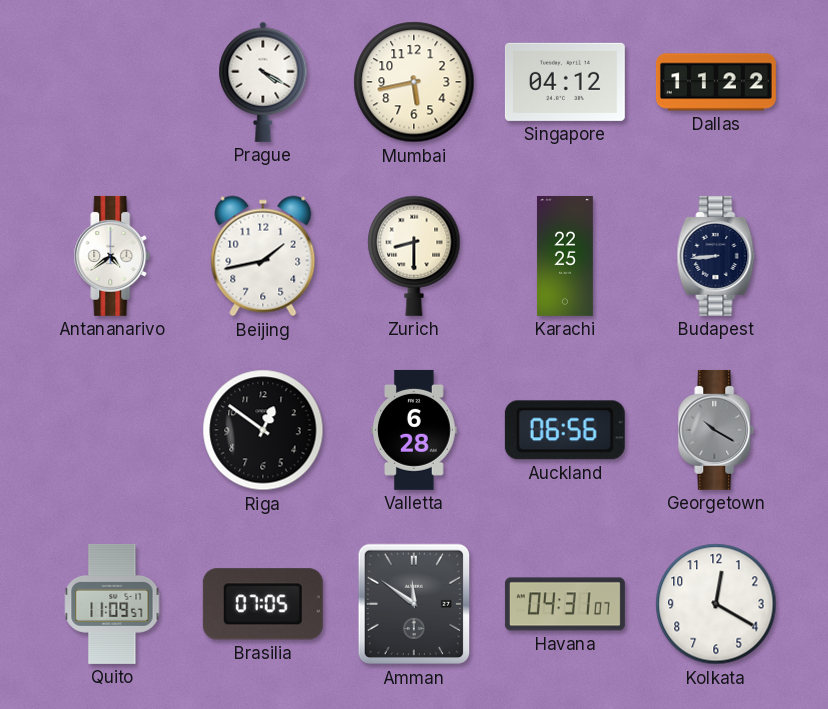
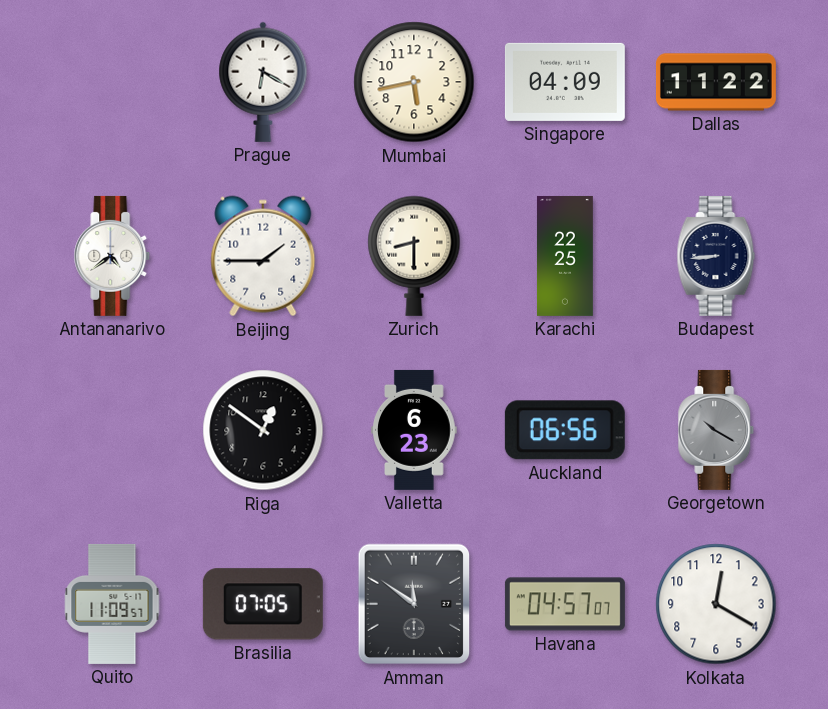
Prague: 4:20 -> 6:20
Singapore: 04:12 -> 04:09
Beijing: 1:43 -> 1:45
Valletta: 6:28 -> 6:23
Havana: 04:31 -> 04:57
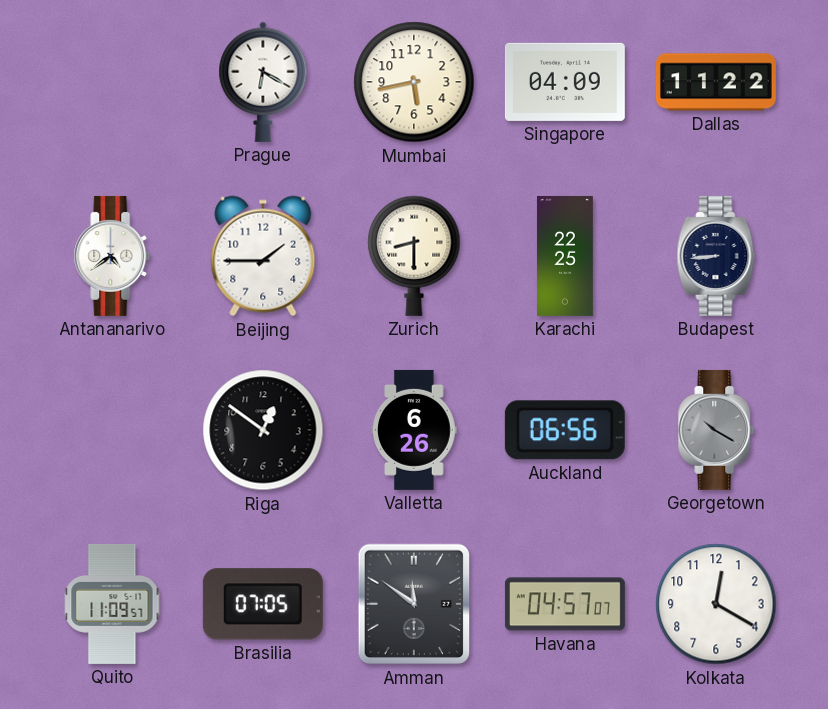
Valletta: 6:23 -> 6:26
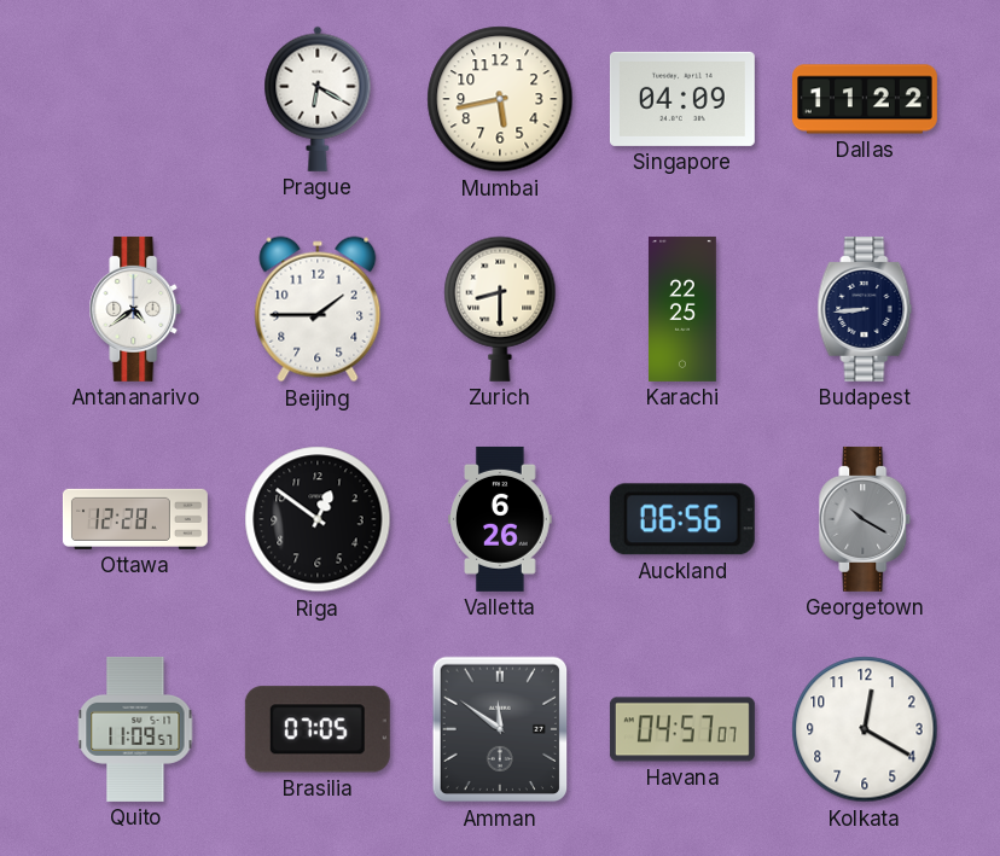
Ottawa: none -> 12:28
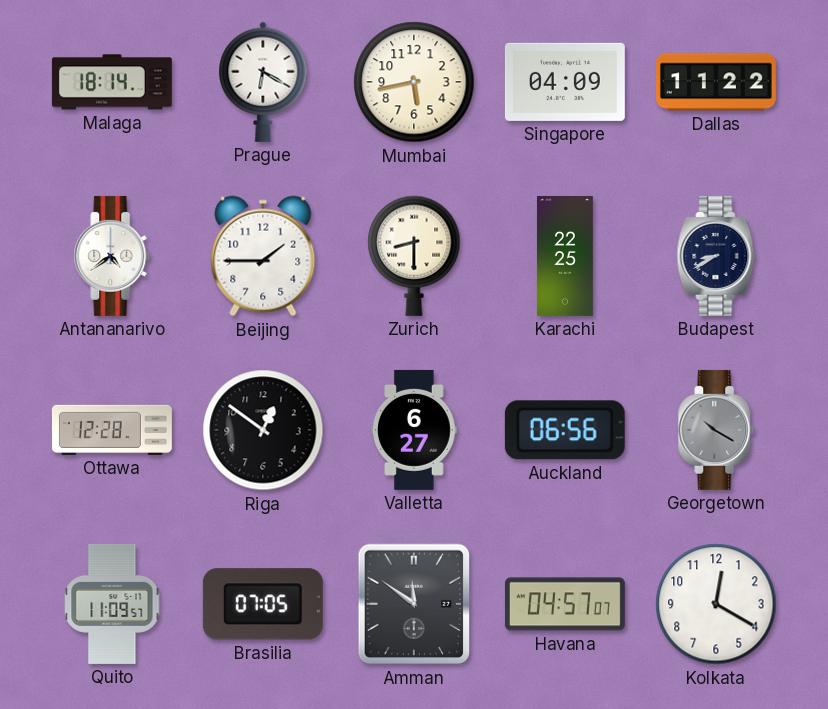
Malaga: none -> 18:14
Budapest: 8:44 -> 8:40
Valletta: 6:26 -> 6:27
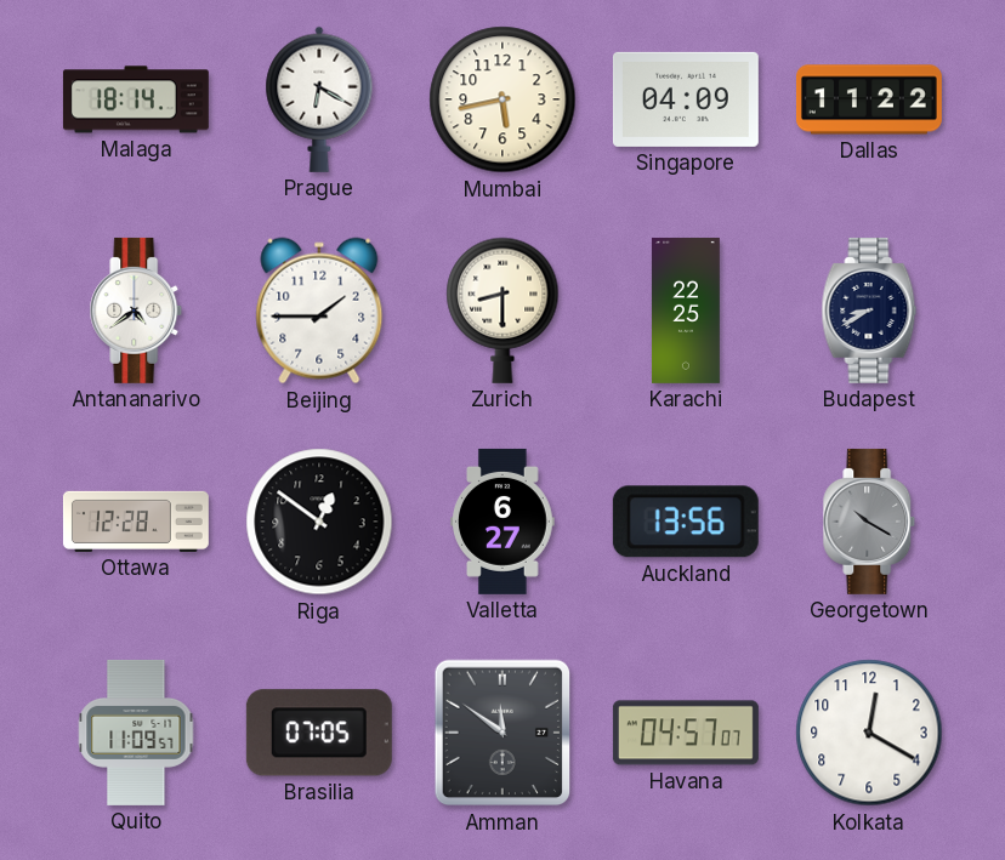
Auckland: 06:56 -> 13:56
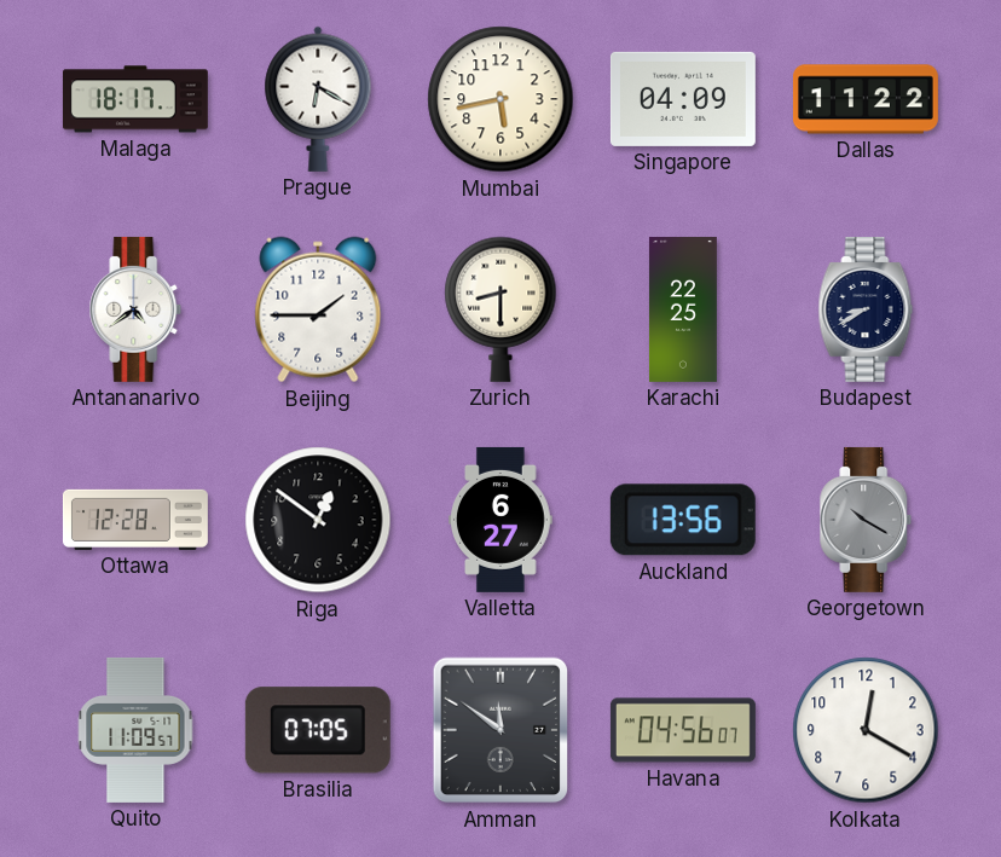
Malaga: 18:14 -> 18:17
Havana: 04:57 -> 04:56
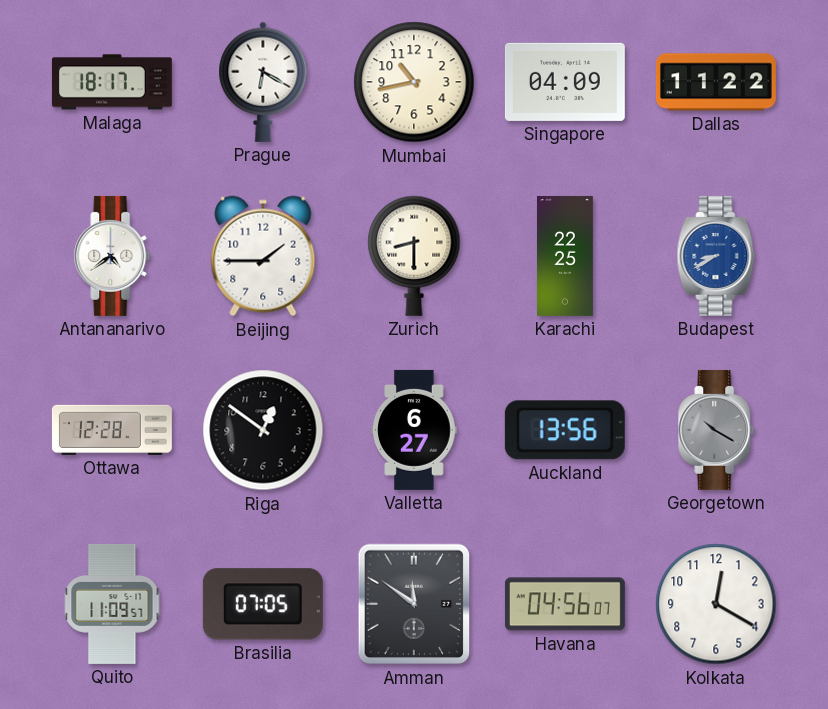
Mumbai: 5:43 -> 10:43
Budapest dial: navy -> blue
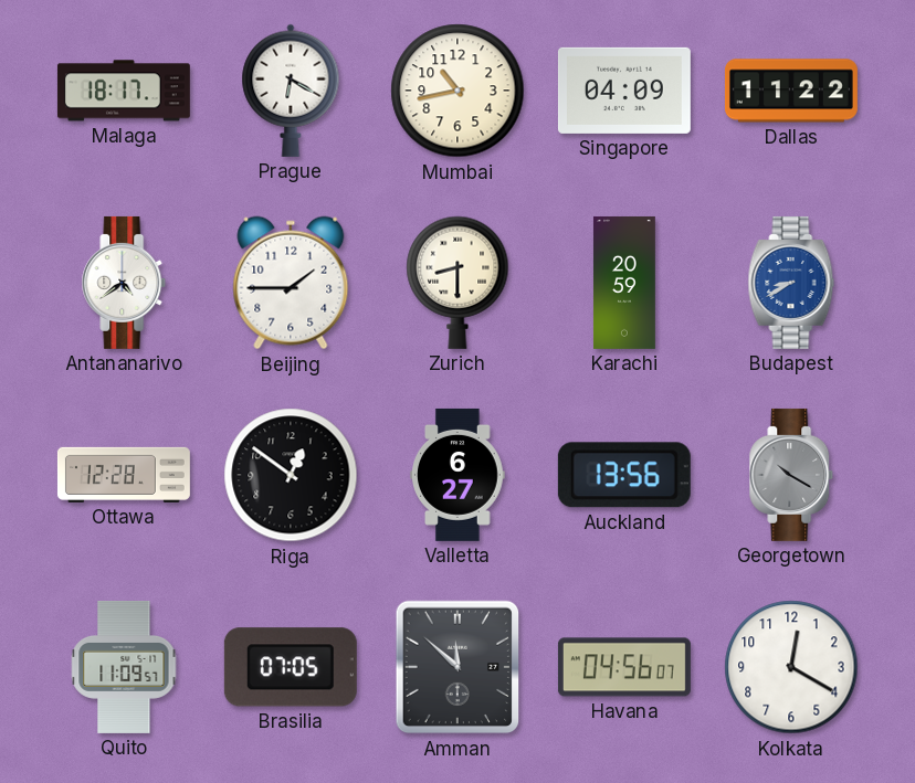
Karachi: 22:25 -> 20:59
Amman: 11:51 -> 11:52
